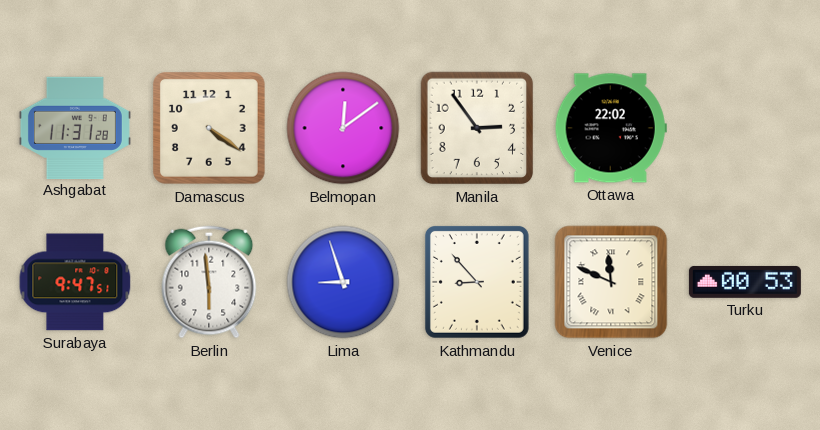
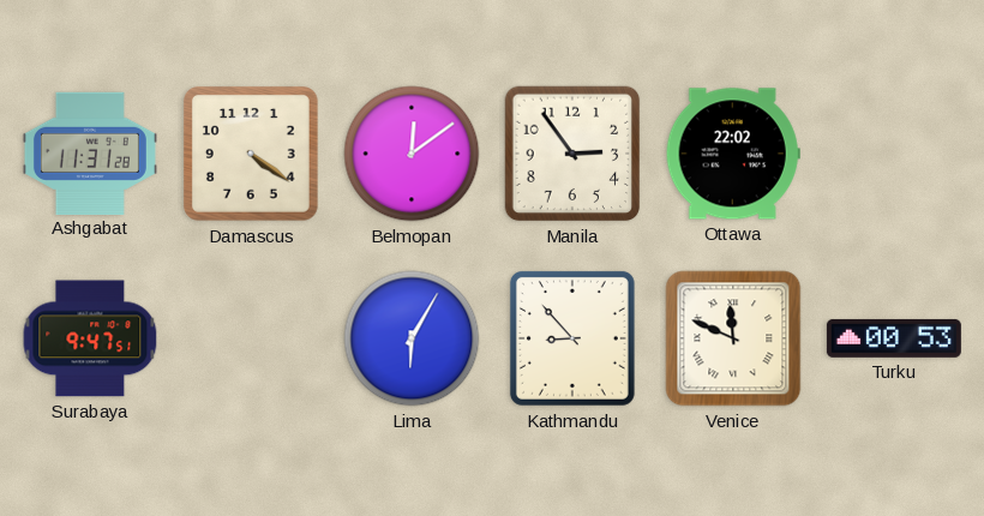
Berlin: 5:59 -> none
Lima: 8:57 -> 6:05
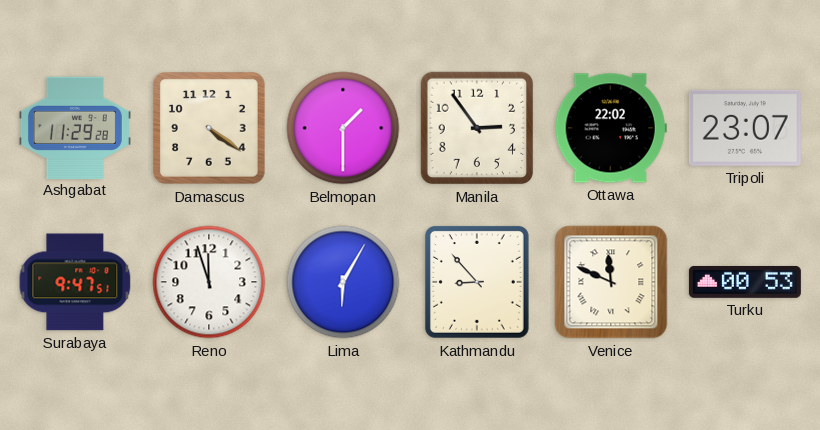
Ashgabat: 11:31 -> 11:29
Belmopan: 12:09 -> 1:30
Tripoli: none -> 23:07
Reno: none -> 11:57
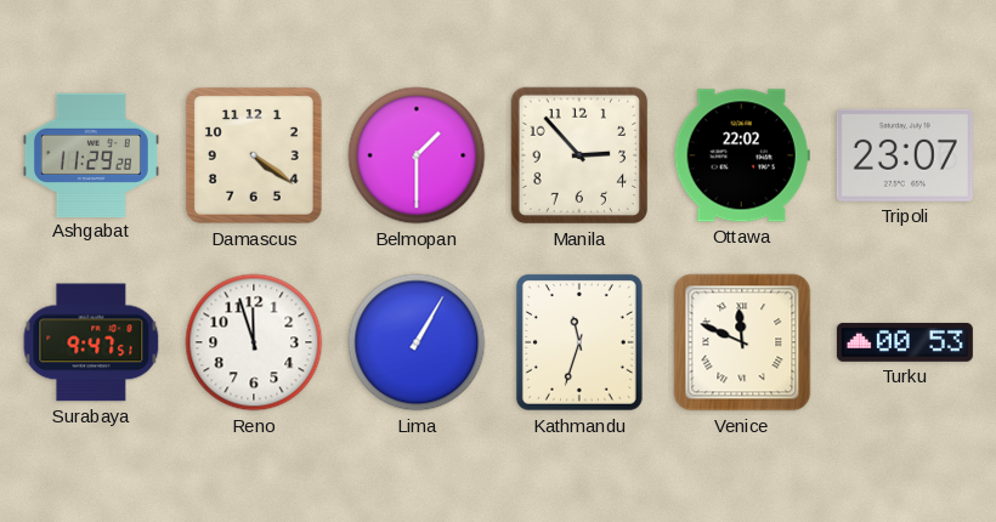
Manila: 2:54 -> 2:53
Lima: 6:05 -> 1:05
Kathmandu: 8:53 -> 11:33
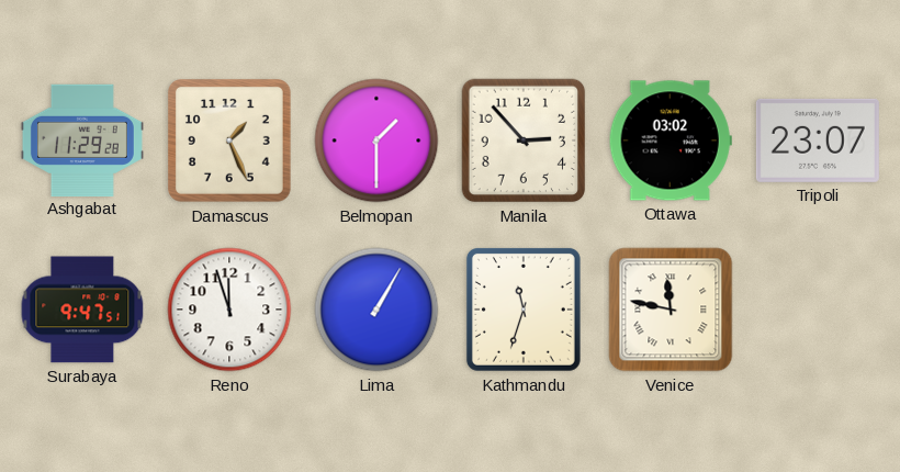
Damascus: 4:21 -> 1:26
Ottawa: 22:02 -> 03:02
Venice: 11:49 -> 11:47
Turku: 00:53 -> none
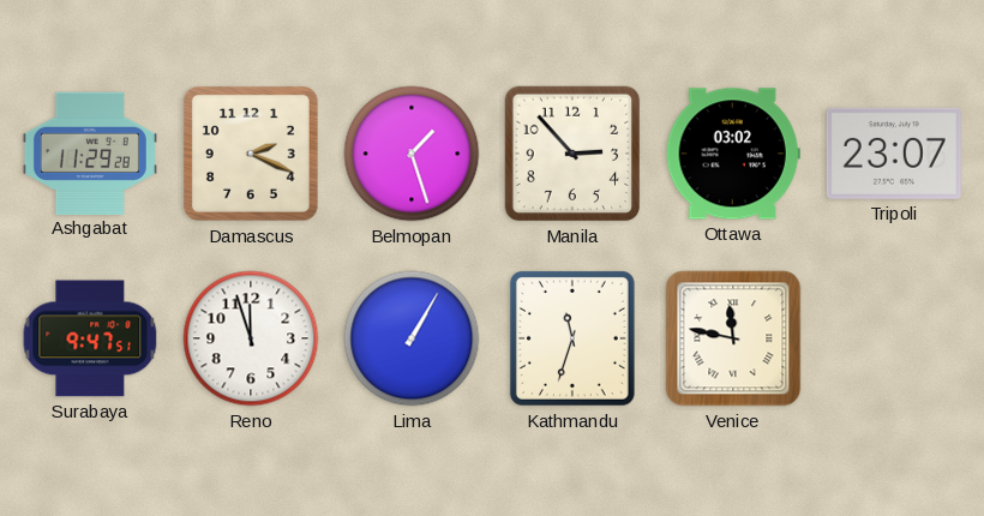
Damascus: 1:26 -> 2:19
Belmopan: 1:30 -> 1:27
